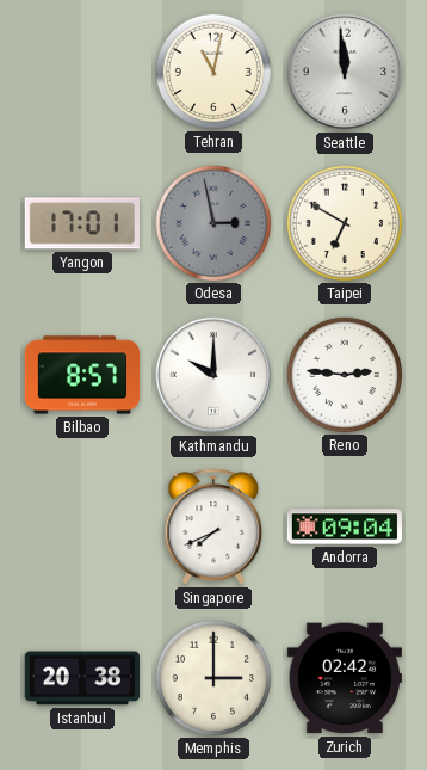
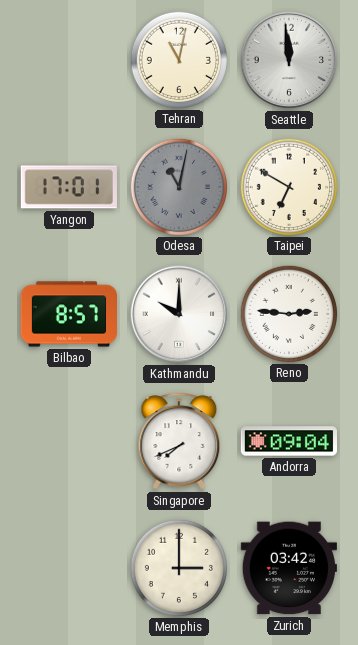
Odesa: 2:58 -> 11:02
Istanbul: 20:38 -> none
Zurich: 02:42 -> 03:42
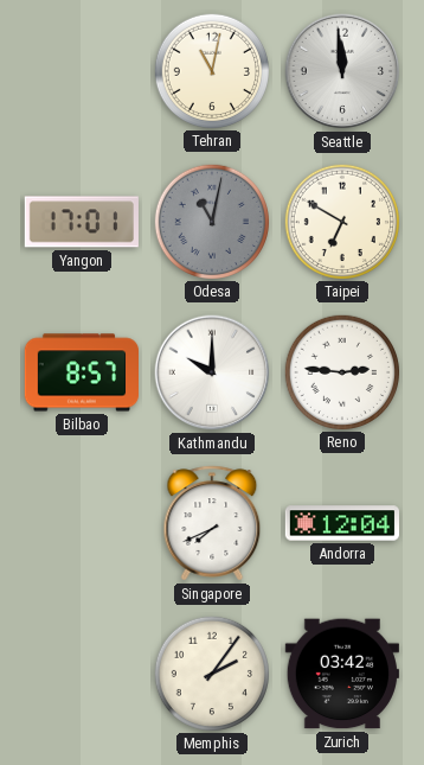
Andorra: 09:04 -> 12:04
Memphis: 3:00 -> 2:06
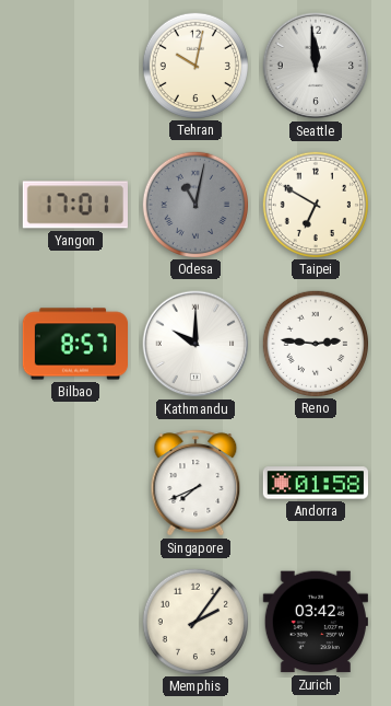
Tehran: 11:02 -> 10:02
Andorra: 12:04 -> 01:58
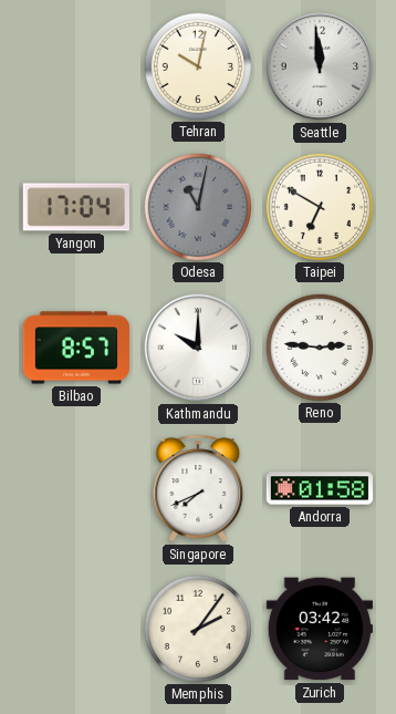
Yangon: 17:01 -> 17:04
